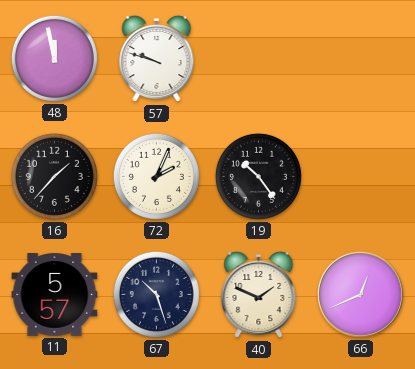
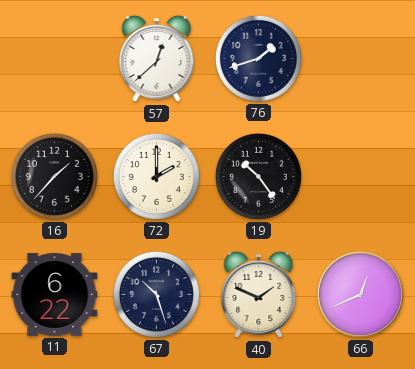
48: 11:58 -> none
57: 9:48 -> 12:38
76: none -> 1:42
72: 2:04 -> 2:00
11: 5:57 -> 6:22
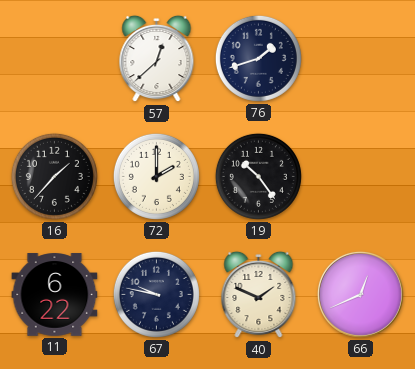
67: 10:27 -> 9:47
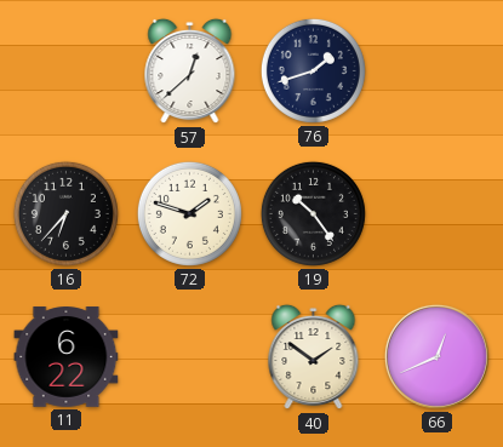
16: 1:37 -> 6:37
72: 2:00 -> 1:48
67: 9:47 -> none
40: 1:49 -> 1:51
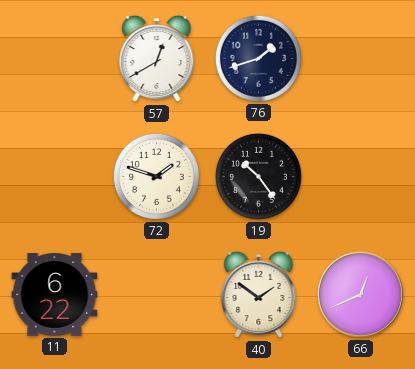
57: 12:38 -> 12:40
16: 6:37 -> none
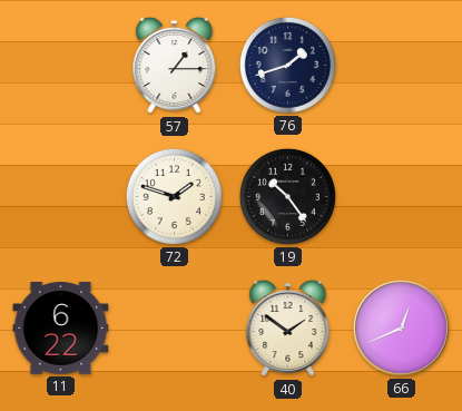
57: 12:40 -> 1:15
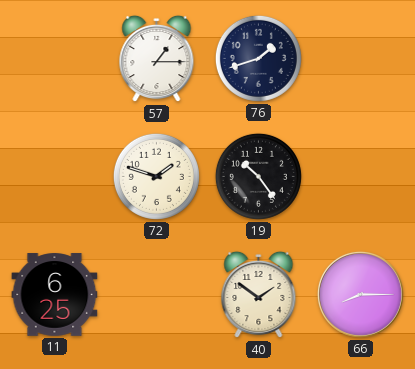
11: 6:22 -> 6:25
66: 12:41 -> 8:15
